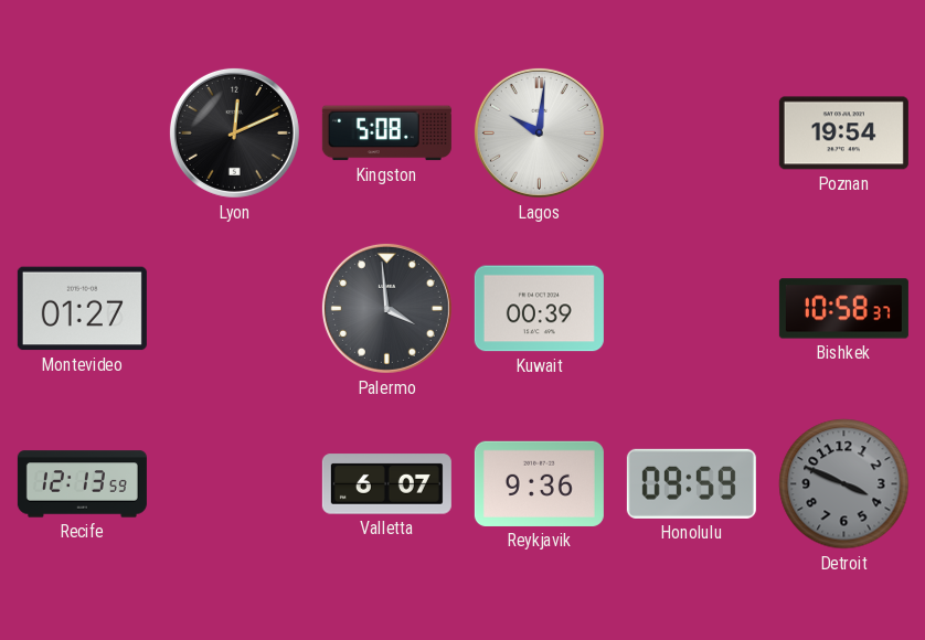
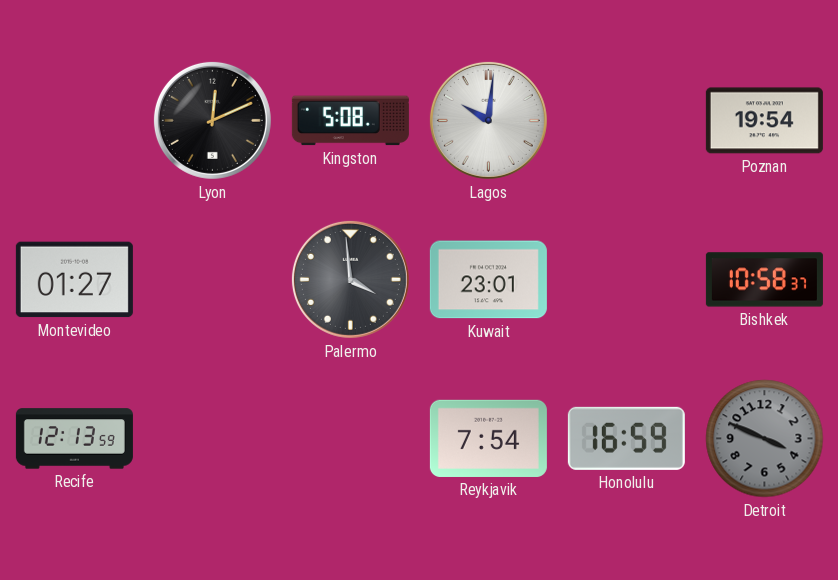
Kuwait: 00:39 -> 23:01
Valletta: 6:07 -> none
Reykjavik: 9:36 -> 7:54
Honolulu: 09:59 -> 16:59
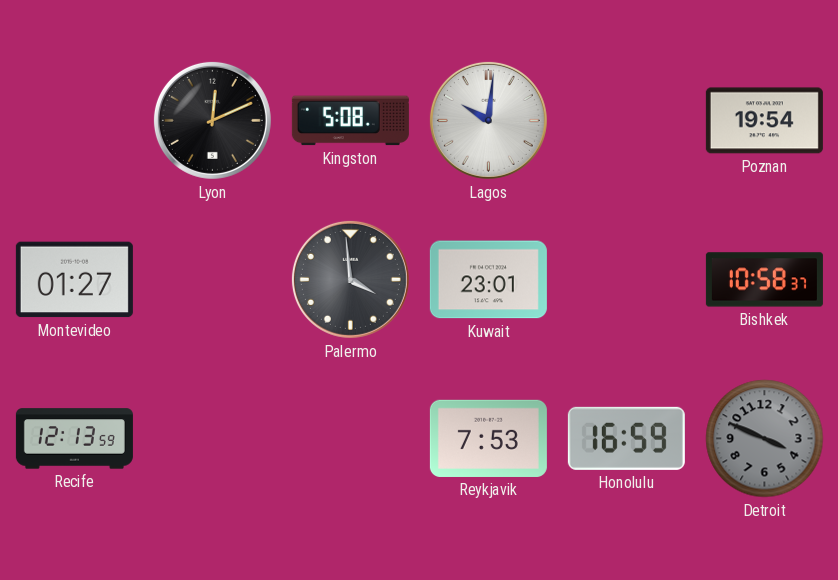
Reykjavik: 7:54 -> 7:53
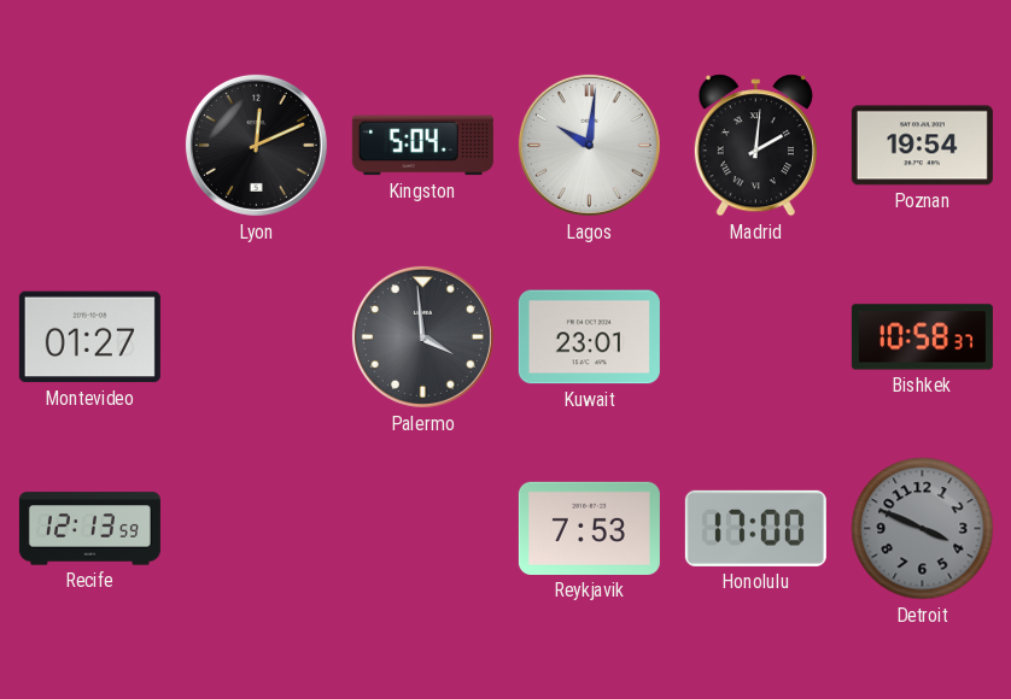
Kingston: 5:08 -> 5:04
Madrid: none -> 2:01
Honolulu: 16:59 -> 17:00
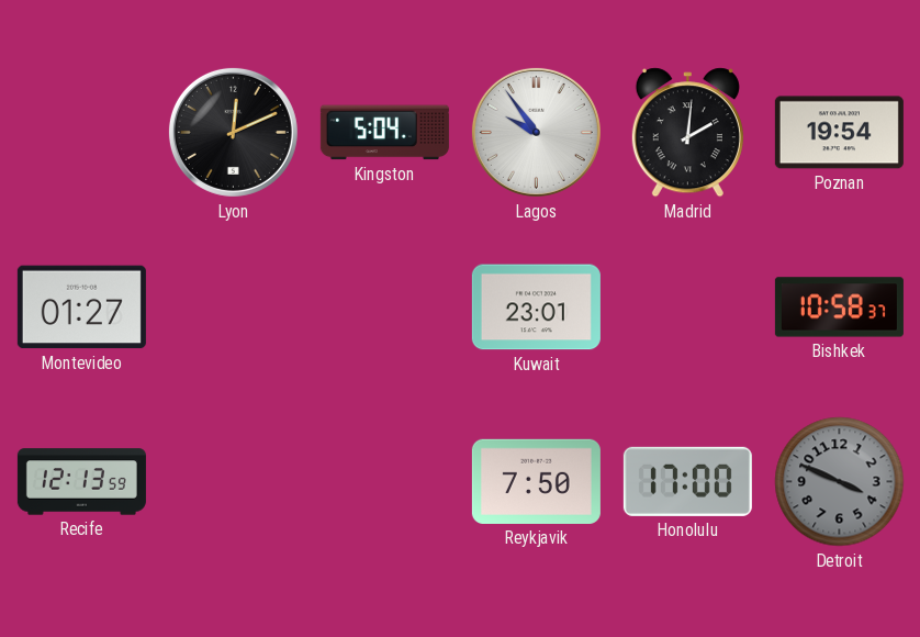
Lagos: 10:01 -> 9:54
Palermo: 3:59 -> none
Reykjavik: 7:53 -> 7:50
